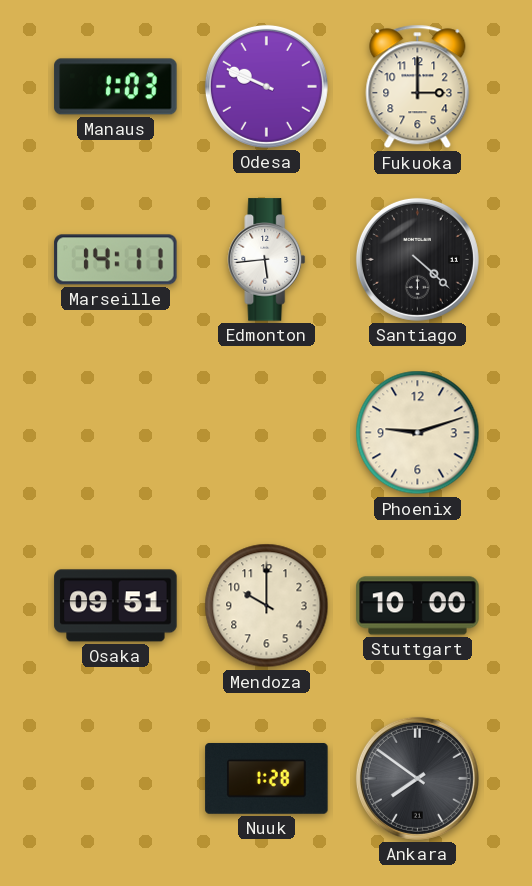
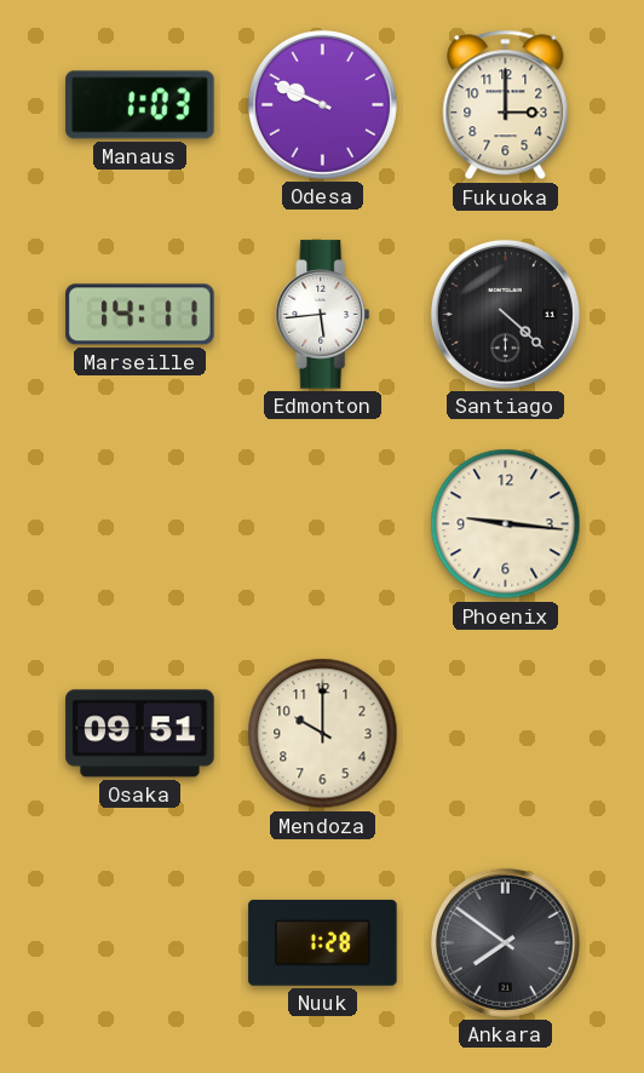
Phoenix: 9:12 -> 9:16
Stuttgart: 10:00 -> none
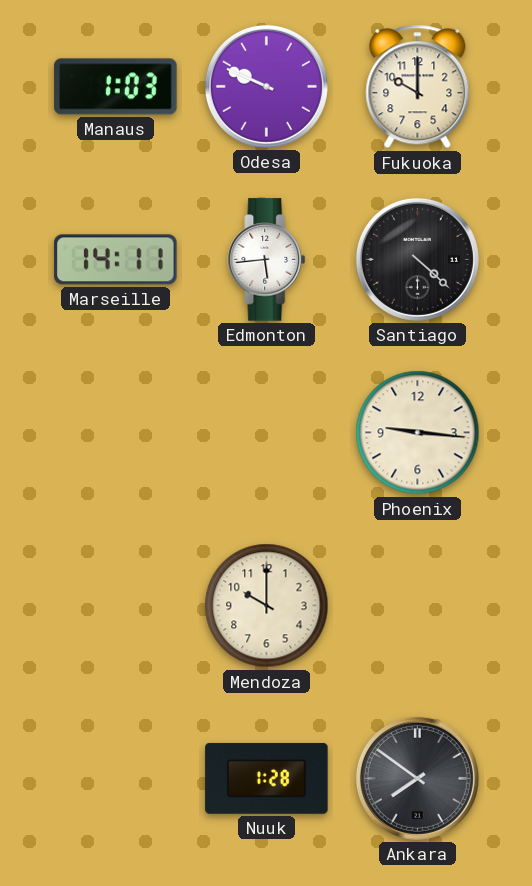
Fukuoka: 3:00 -> 10:00
Osaka: 09:51 -> none
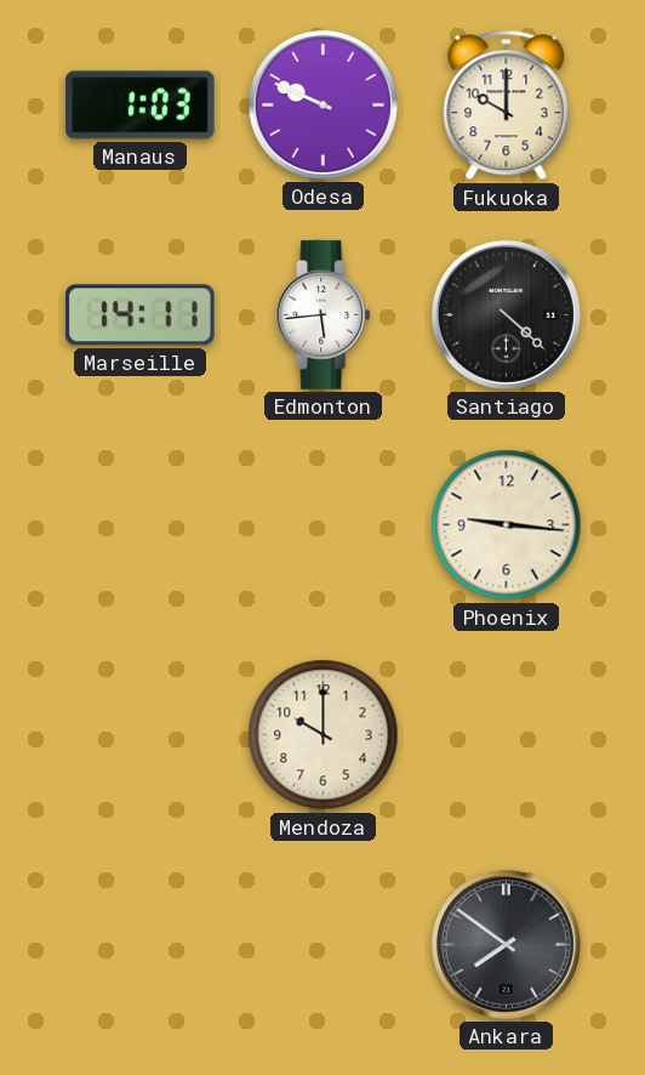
Nuuk: 1:28 -> none
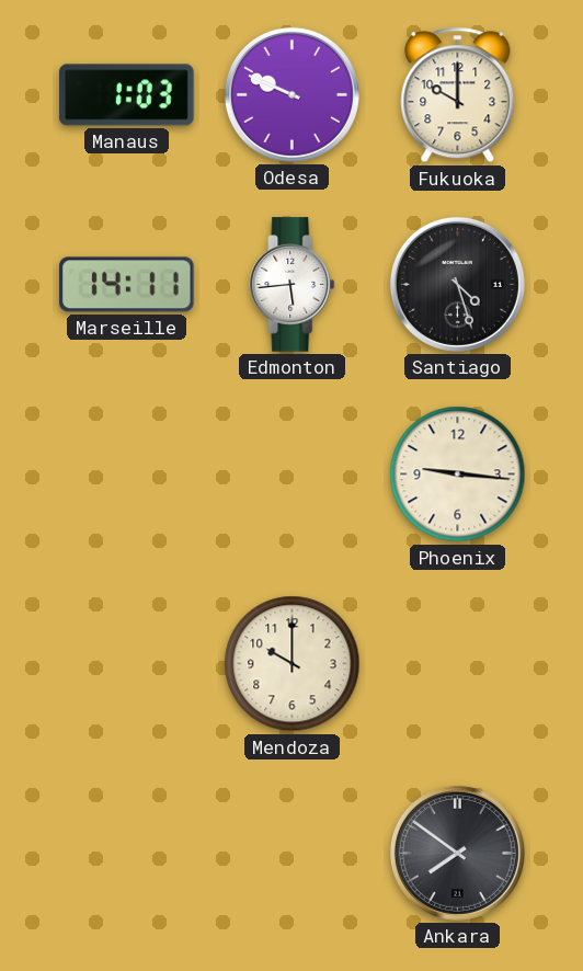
Santiago: 4:22 -> 4:27
